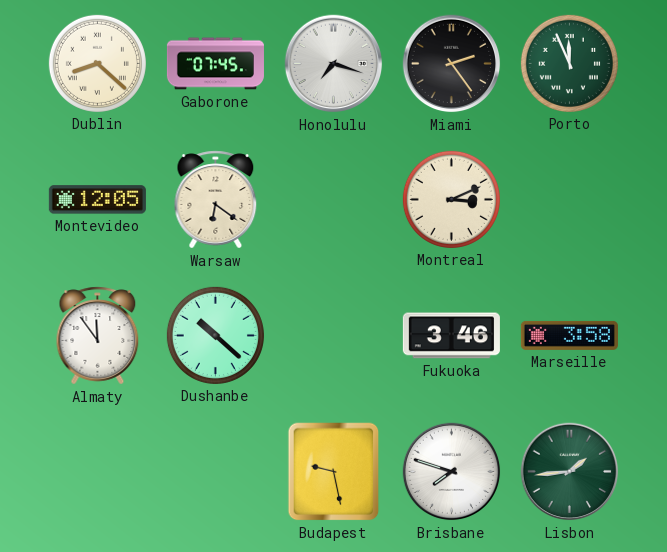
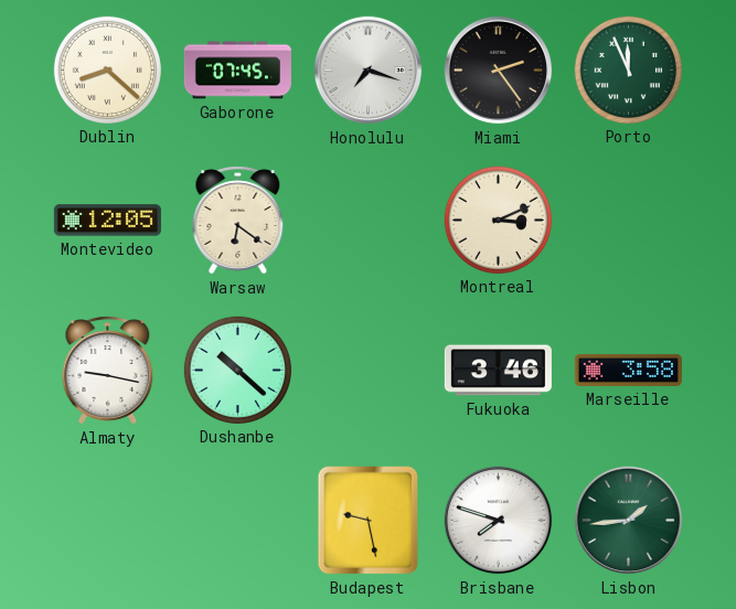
Almaty: 11:54 -> 9:17
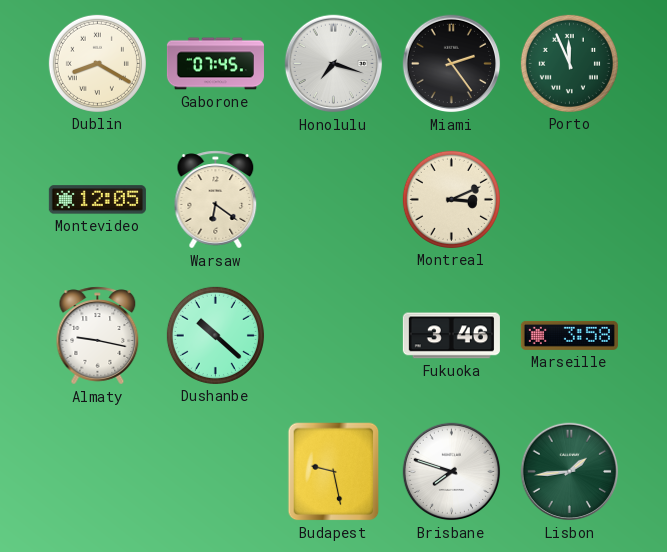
Dublin: 8:22 -> 8:20
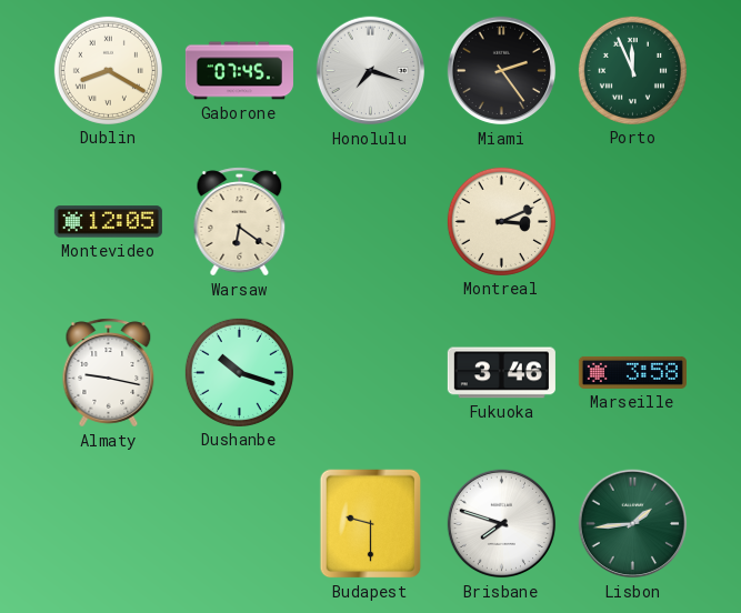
Dushanbe: 10:22 -> 10:18
Budapest: 9:28 -> 9:30
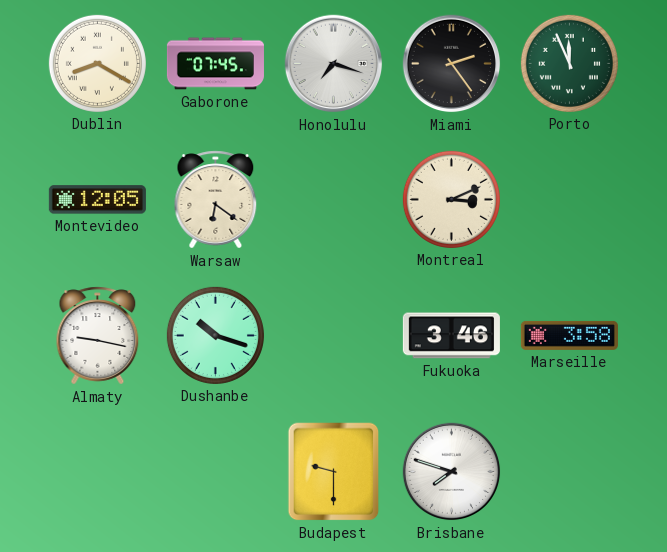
Lisbon: 1:44 -> none
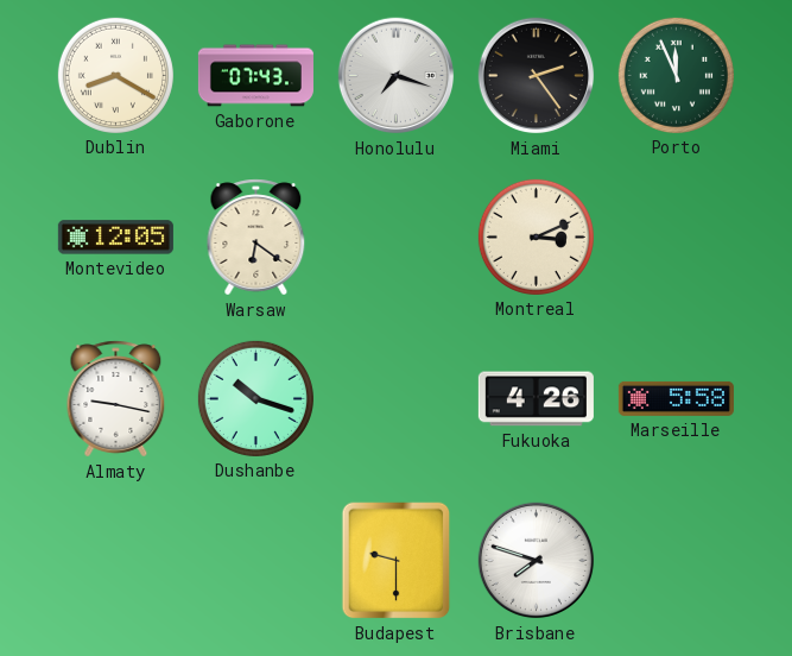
Gaborone: 07:45 -> 07:43
Fukuoka: 3:46 -> 4:26
Marseille: 3:58 -> 5:58
